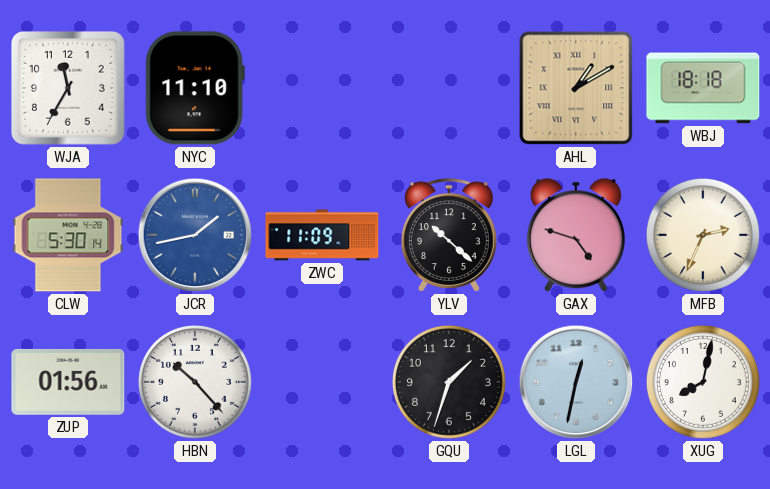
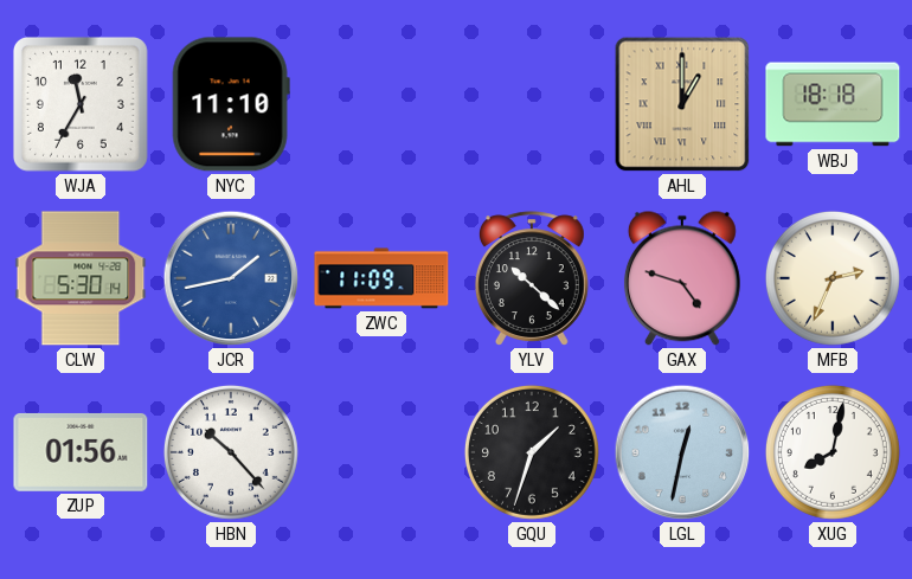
AHL: 1:10 -> 1:00
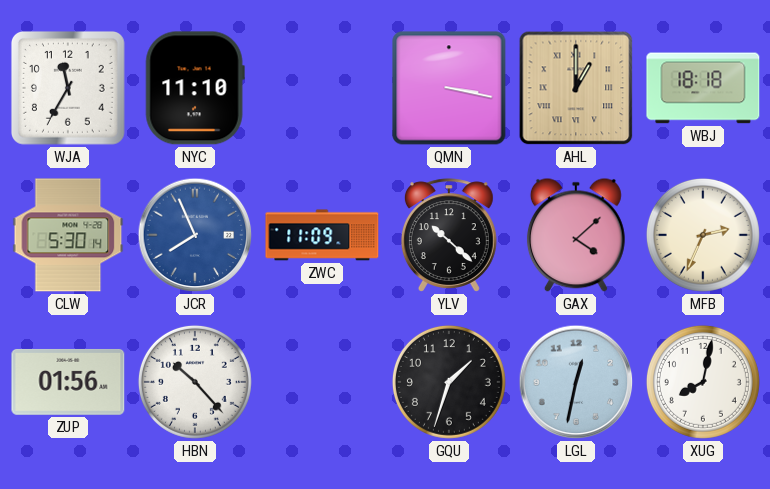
QMN: none -> 3:17
JCR: 1:43 -> 7:56
GAX: 4:48 -> 4:08
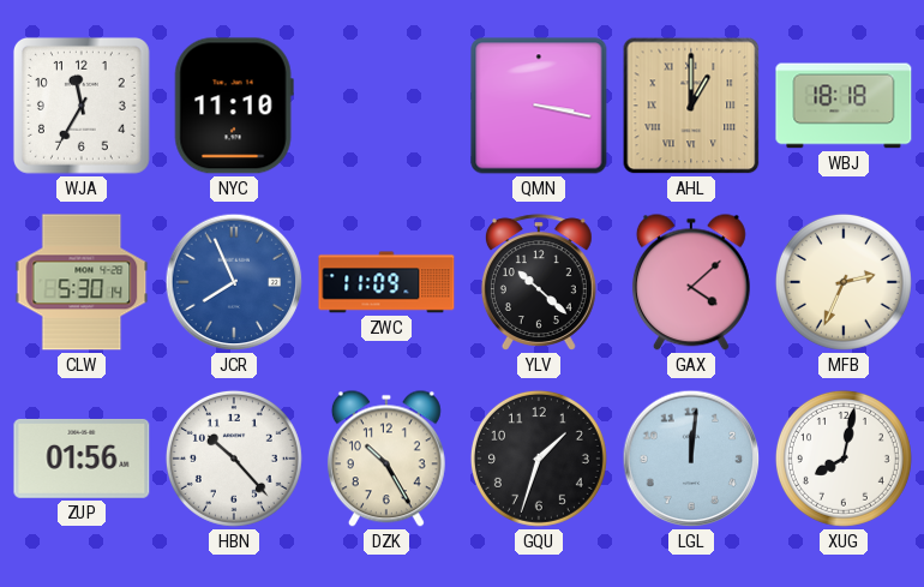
DZK: none -> 10:25
LGL: 12:32 -> 12:01
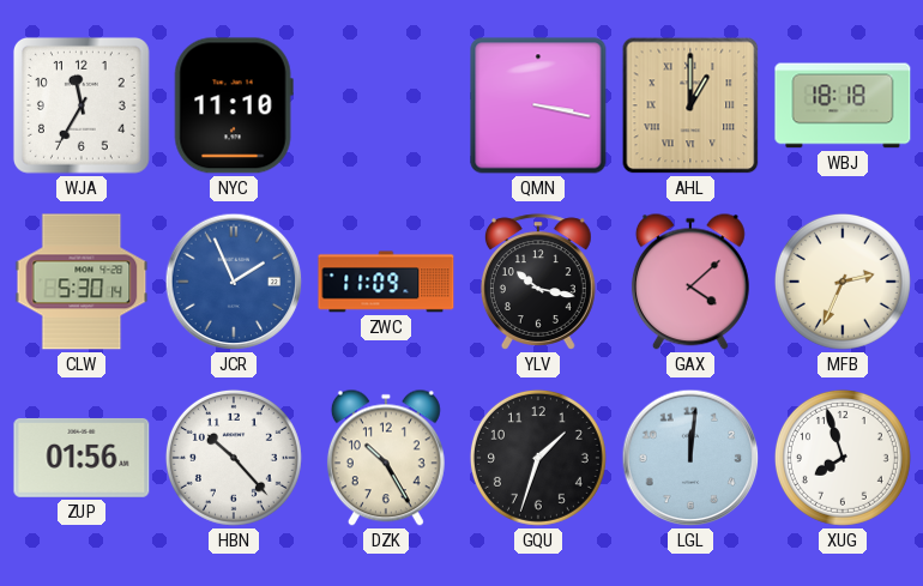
JCR: 7:56 -> 1:56
YLV: 10:22 -> 10:17
XUG: 8:02 -> 7:57
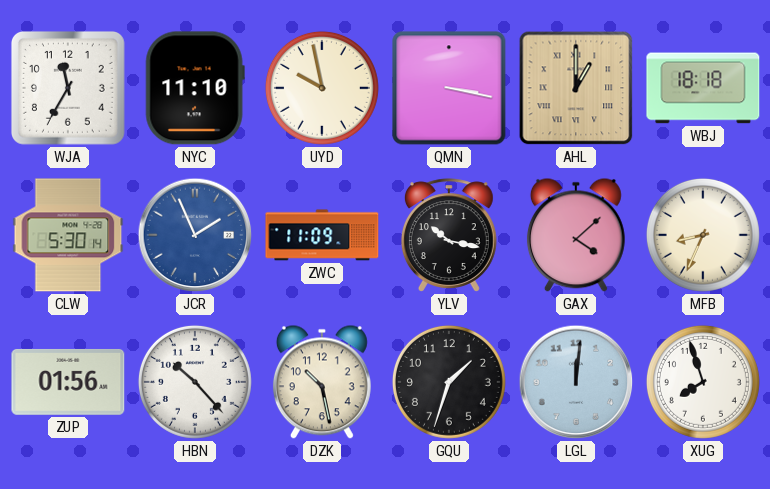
UYD: none -> 9:58
MFB: 2:34 -> 8:34
DZK: 10:25 -> 10:28
